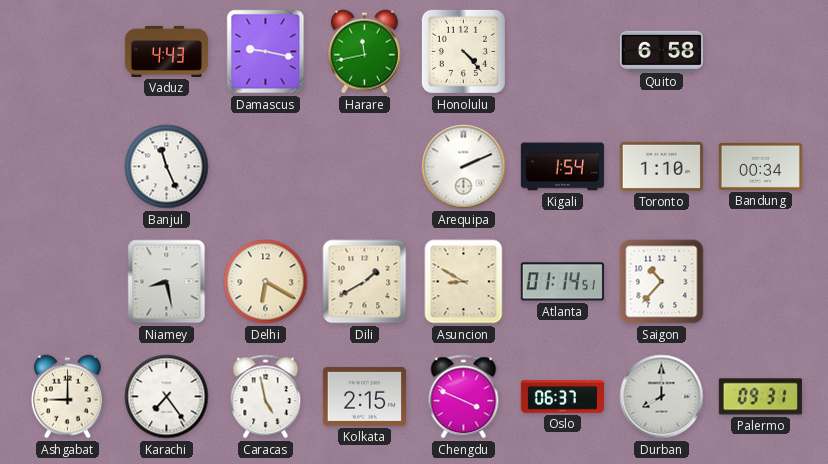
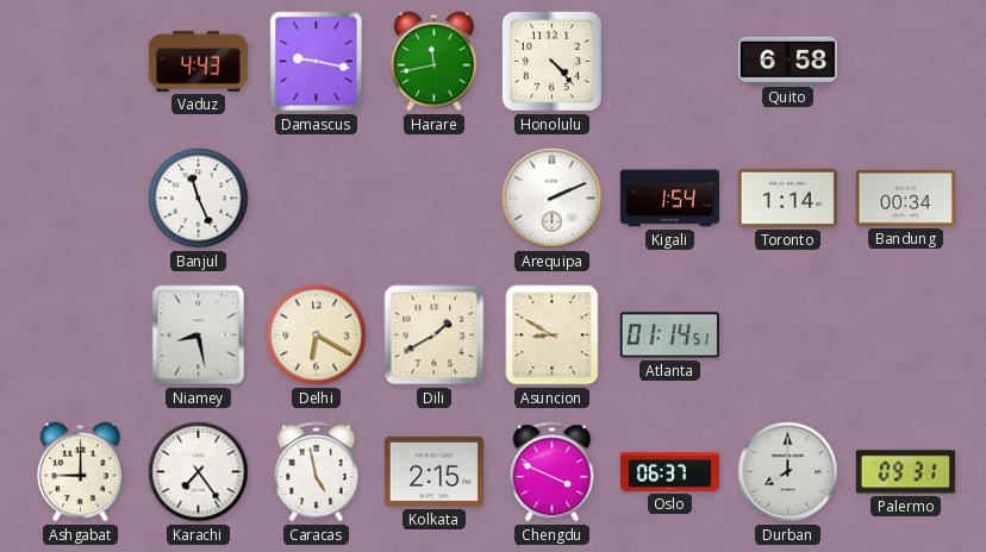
Toronto: 1:10 -> 1:14
Saigon: 10:37 -> none
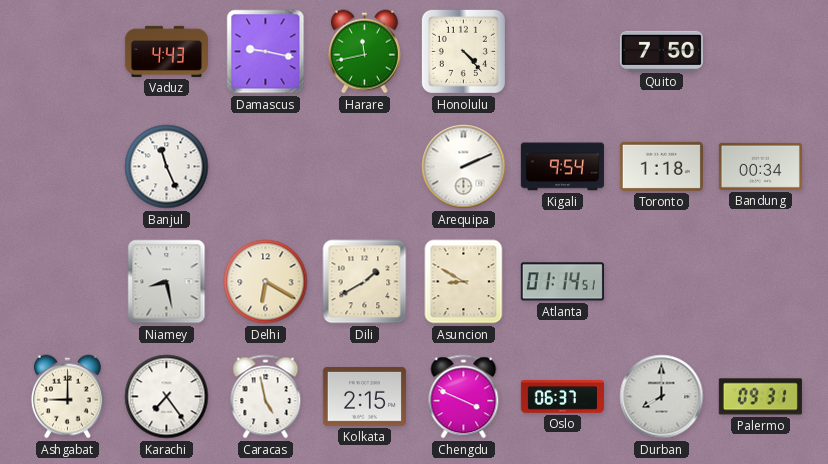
Quito: 6:58 -> 7:50
Kigali: 1:54 -> 9:54
Toronto: 1:14 -> 1:18
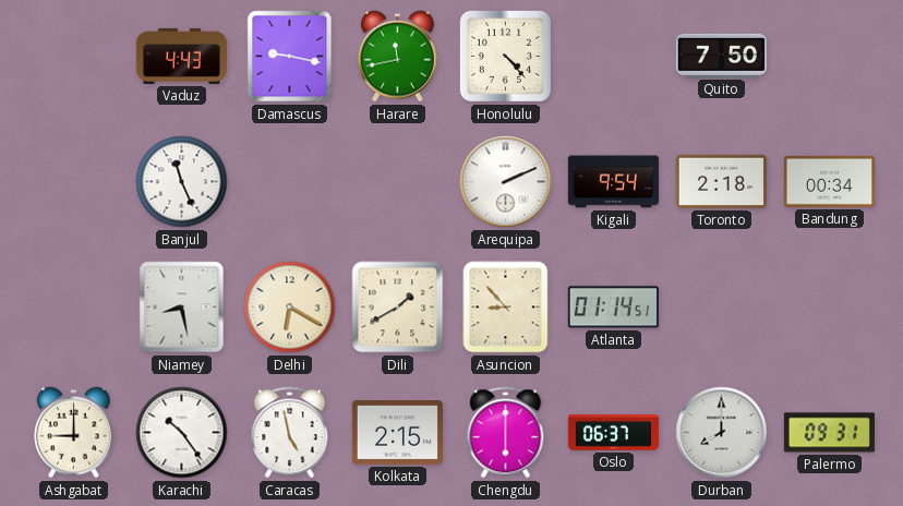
Toronto: 1:18 -> 2:18
Asuncion: 8:50 -> 8:53
Karachi: 7:24 -> 10:24
Chengdu: 3:49 -> 6:00
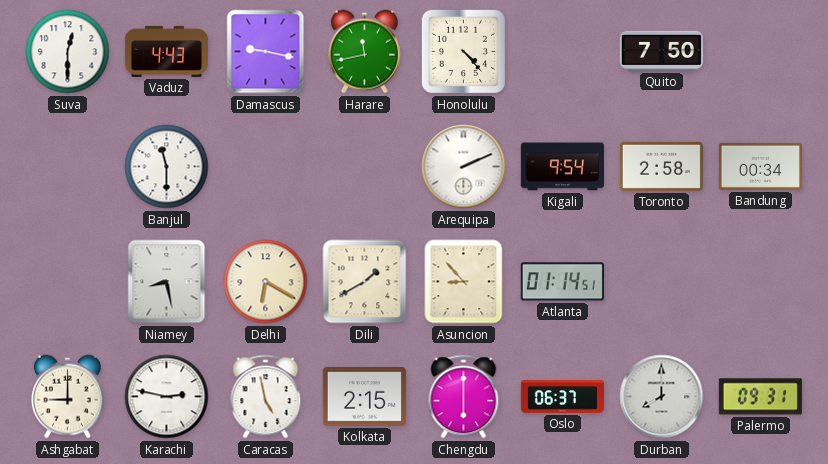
Suva: none -> 12:30
Banjul: 11:26 -> 11:30
Toronto: 2:18 -> 2:58
Karachi: 10:24 -> 2:47
